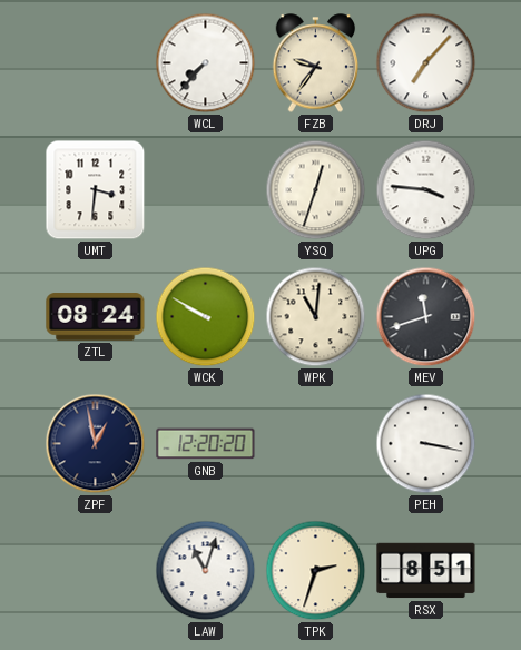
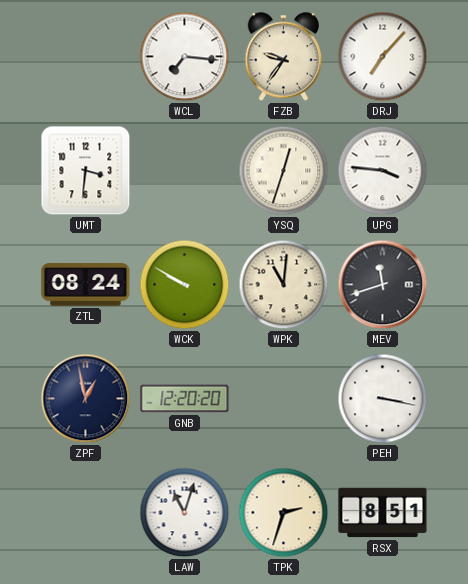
WCL: 7:37 -> 7:16
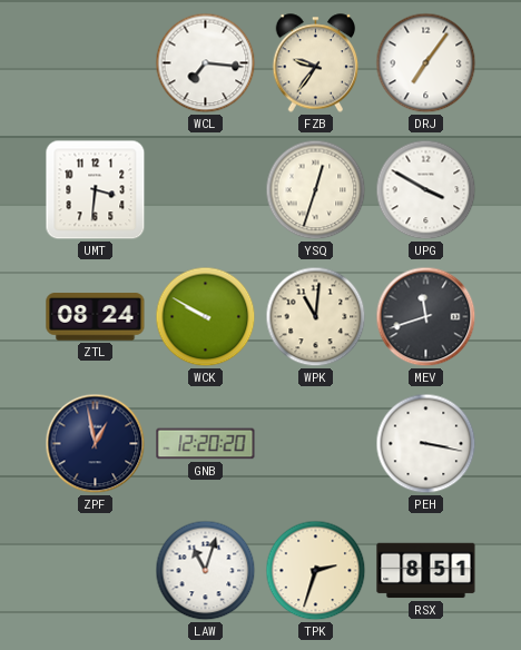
DRJ: 7:07 -> 7:06
UPG: 3:46 -> 3:50
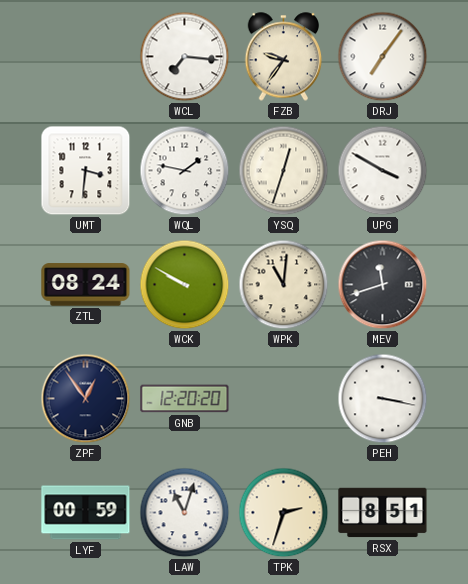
WQL: none -> 1:47
ZPF: 12:58 -> 12:54
LYF: none -> 00:59
